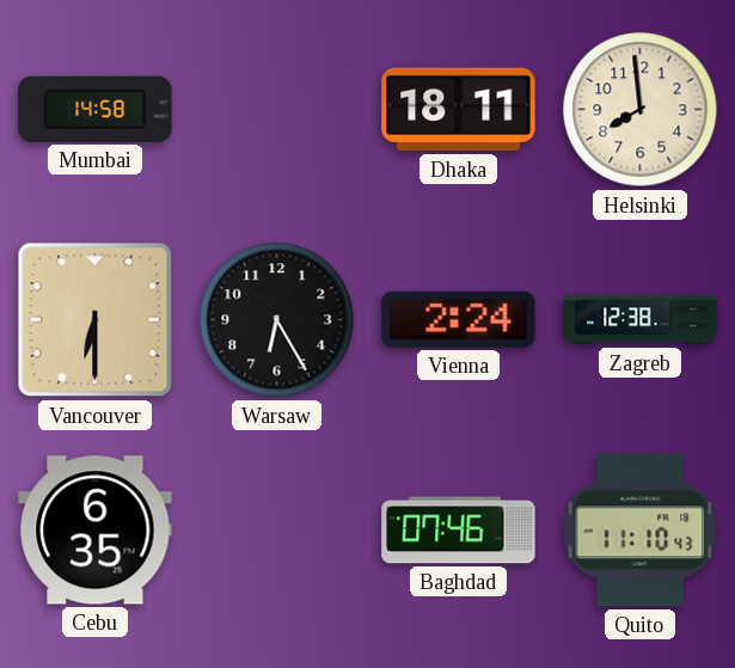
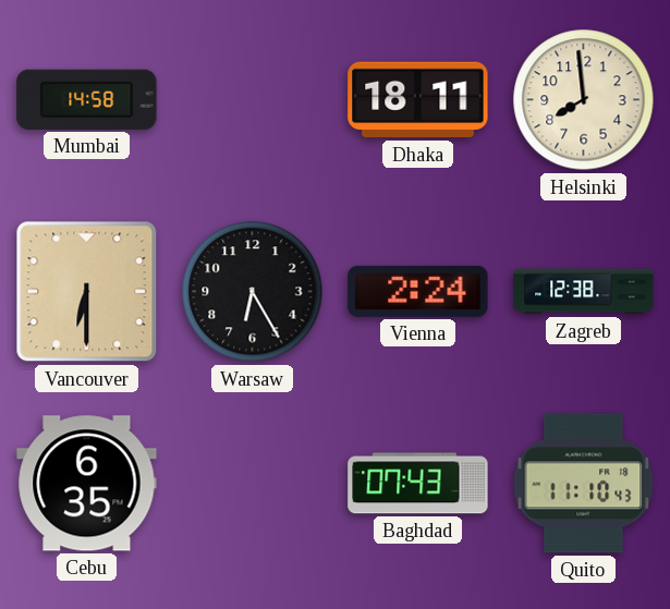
Baghdad: 07:46 -> 07:43
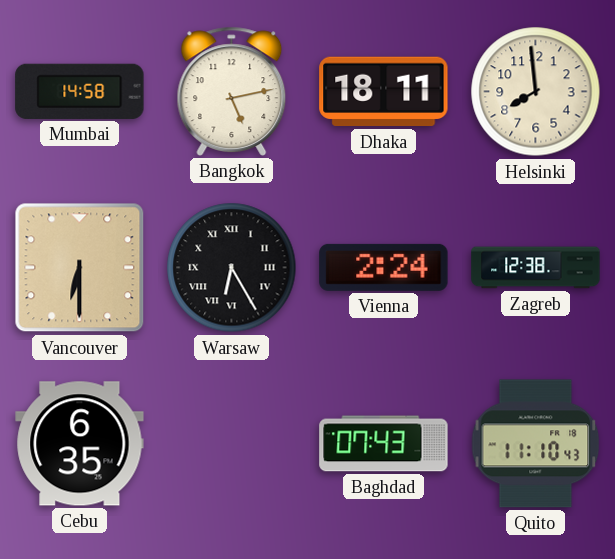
Bangkok: none -> 5:13
Warsaw numerals: Arabic -> Roman
